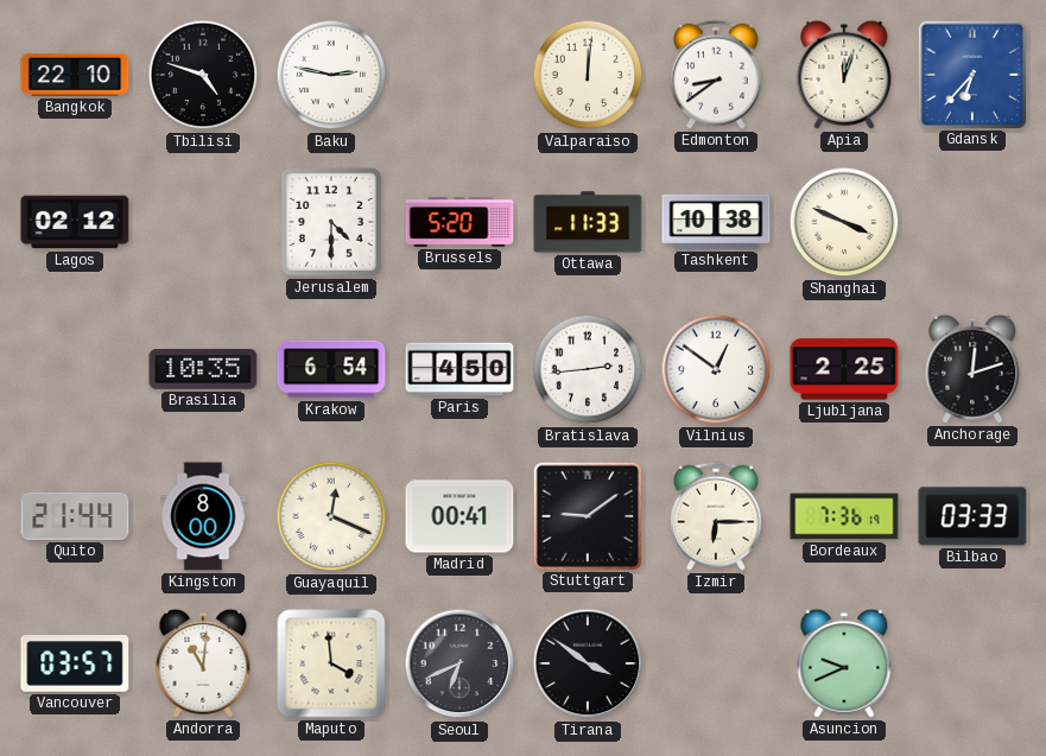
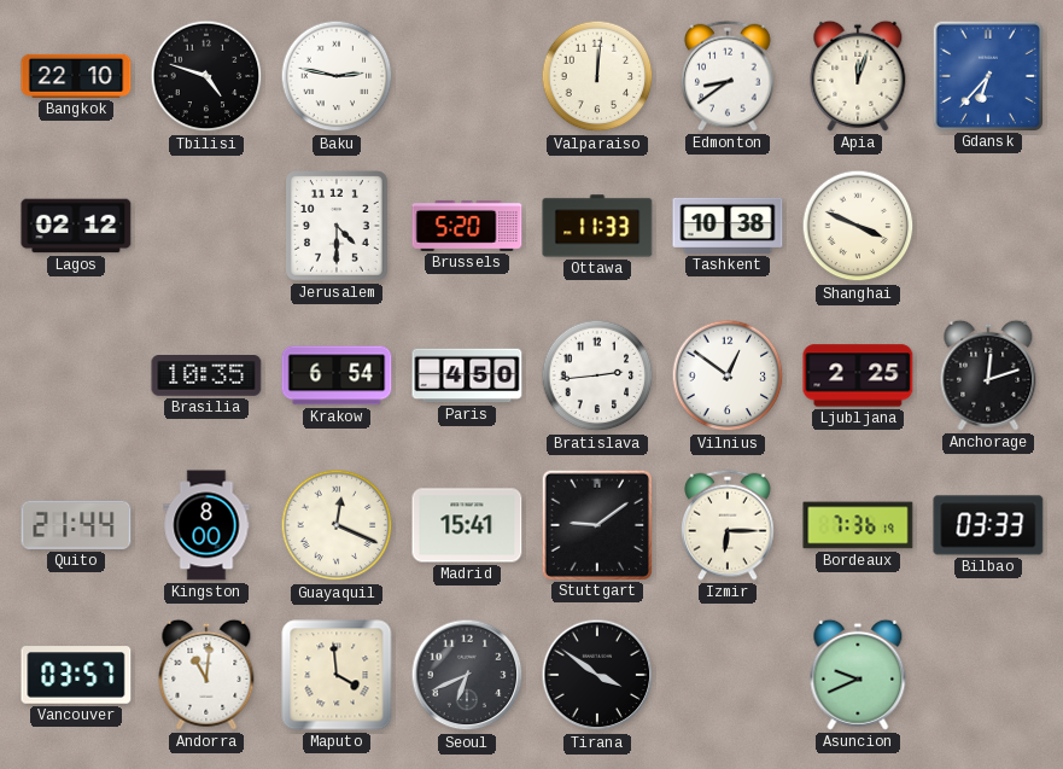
Madrid: 00:41 -> 15:41
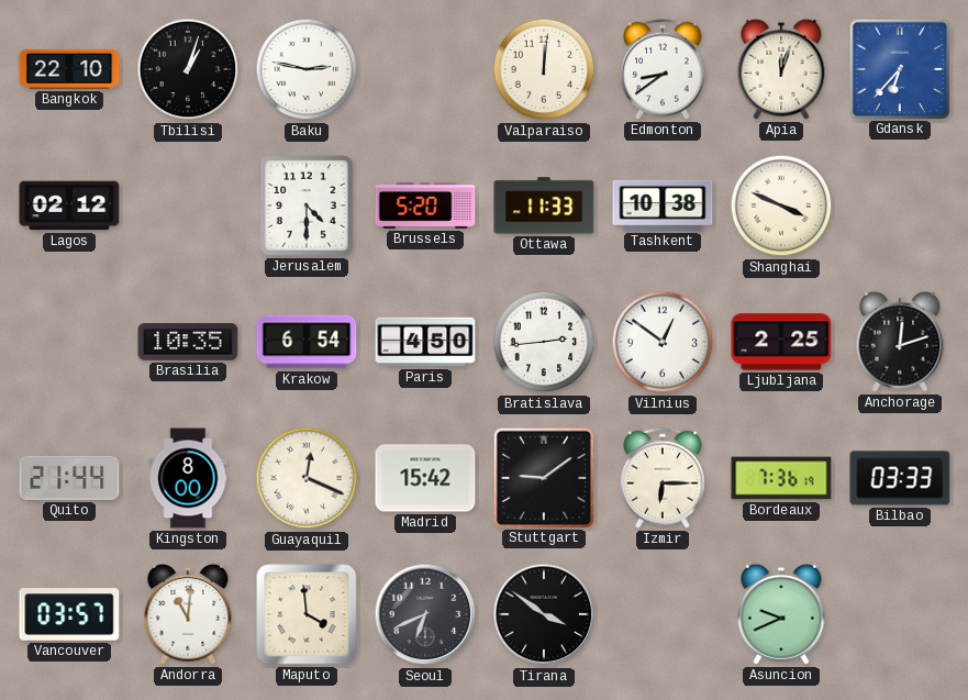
Tbilisi: 4:48 -> 1:03
Madrid: 15:41 -> 15:42
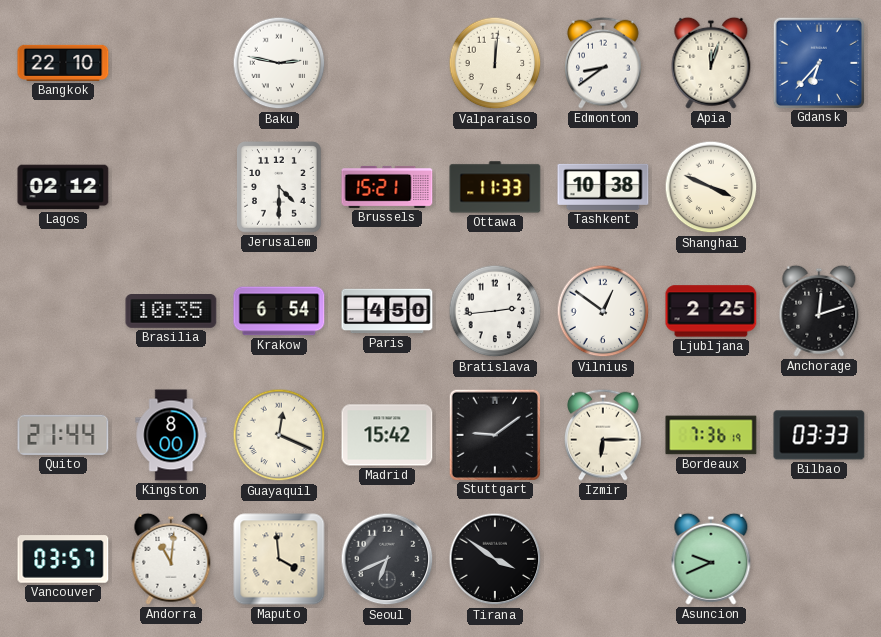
Tbilisi: 1:03 -> none
Brussels: 5:20 -> 15:21
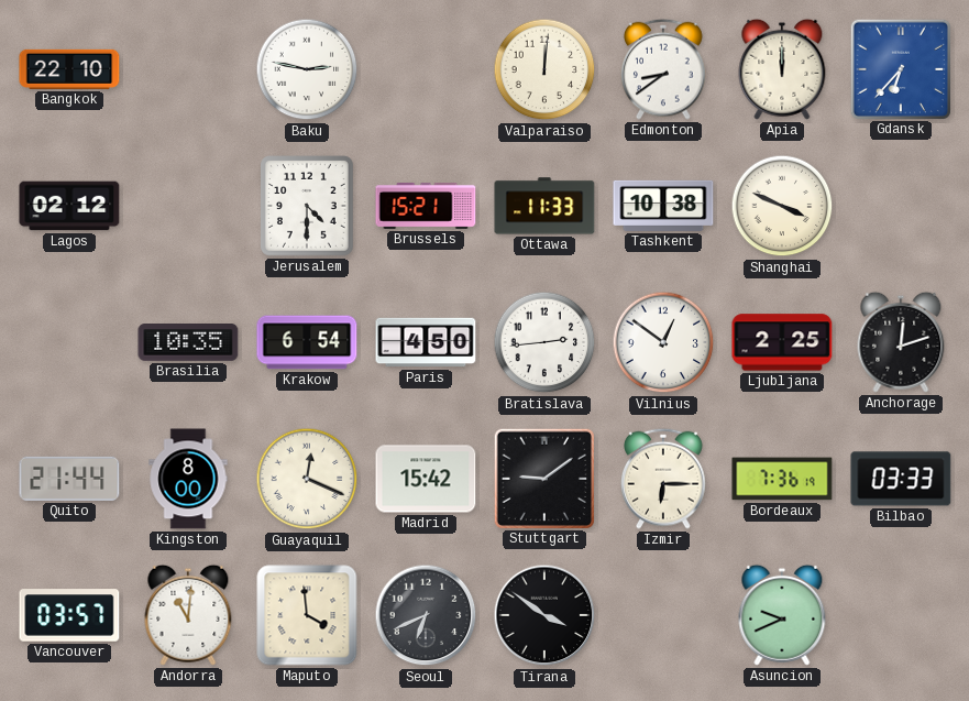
Apia: 12:03 -> 12:00
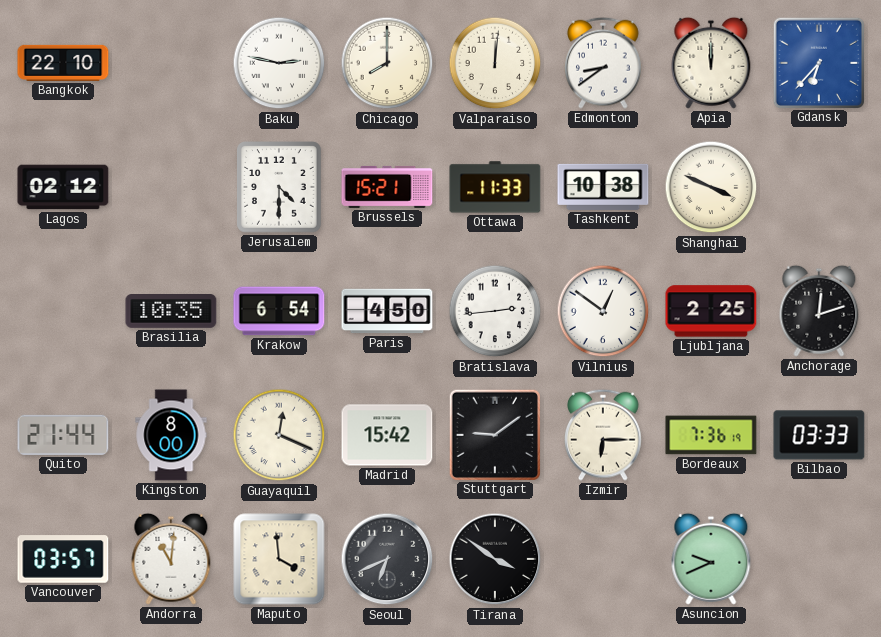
Chicago: none -> 8:00
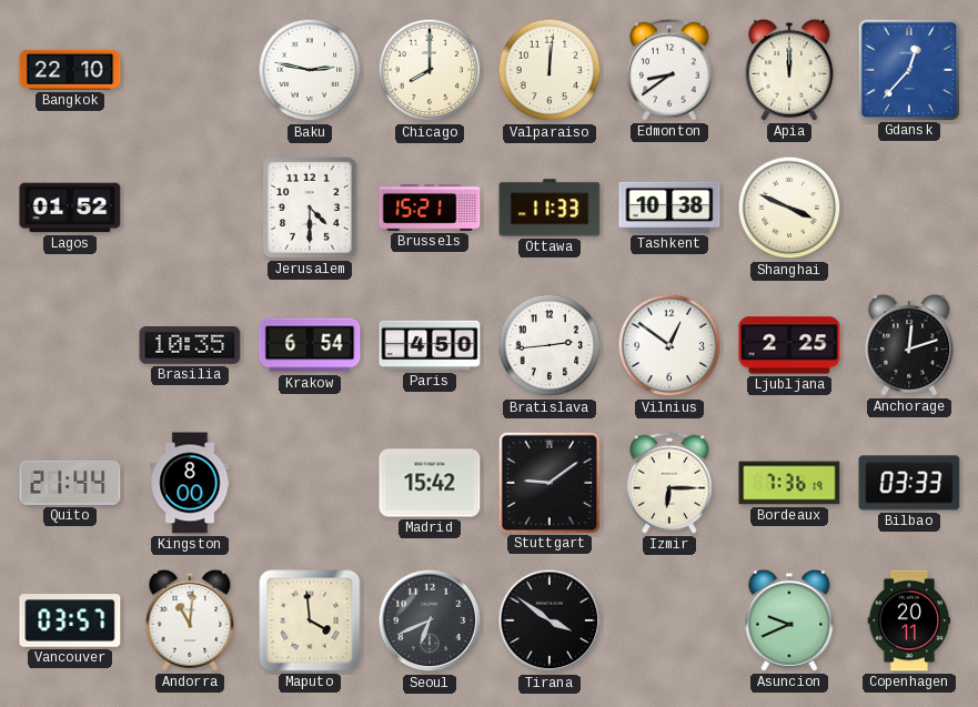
Gdansk: 6:37 -> 12:37
Lagos: 02:12 -> 01:52
Guayaquil: 12:19 -> none
Copenhagen: none -> 20:11
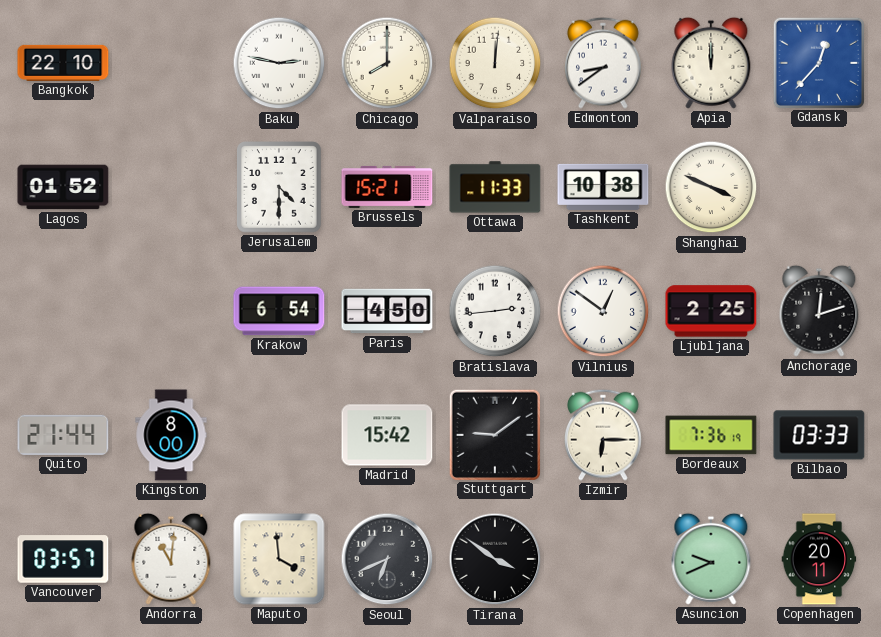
Brasilia: 10:35 -> none
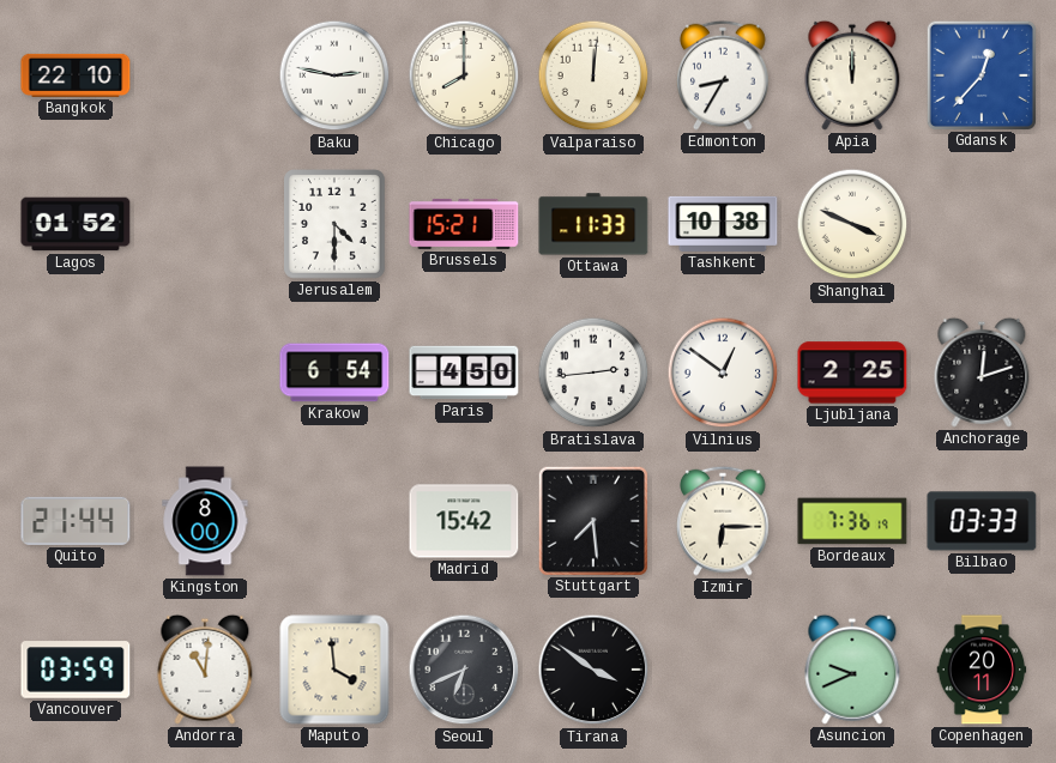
Edmonton: 8:39 -> 8:35
Stuttgart: 9:09 -> 7:29
Vancouver: 03:57 -> 03:59
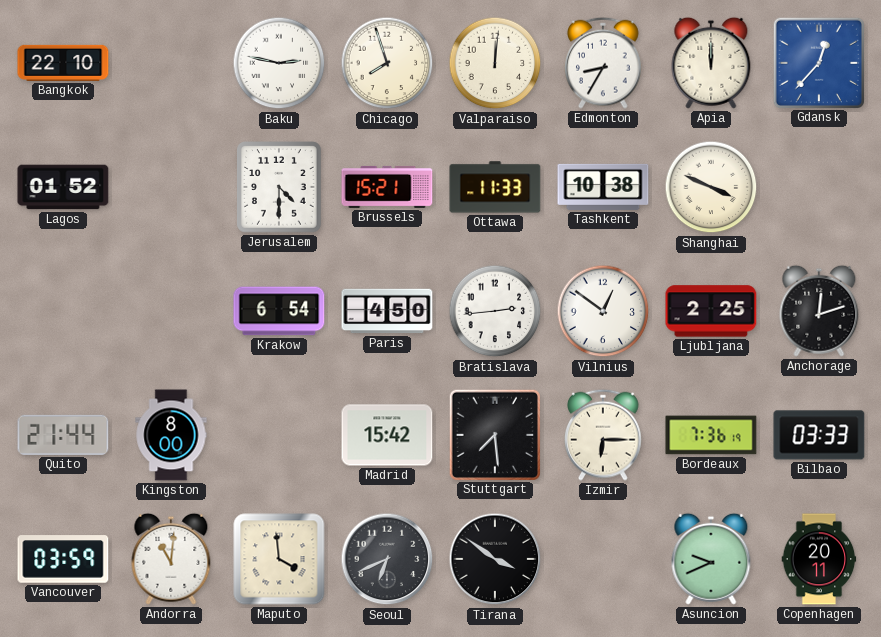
Chicago: 8:00 -> 7:57
